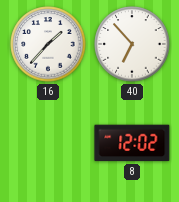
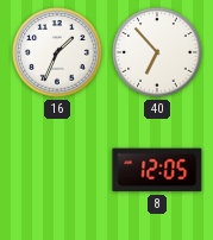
16: 1:37 -> 1:34
8: 12:02 -> 12:05
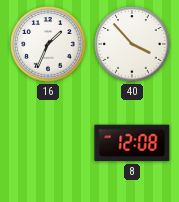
40: 6:53 -> 3:53
8: 12:05 -> 12:08
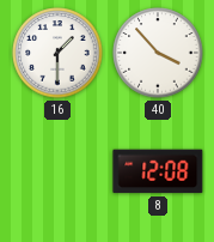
16: 1:34 -> 1:30
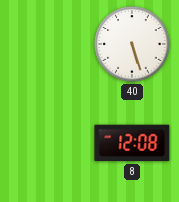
16: 1:30 -> none
40: 3:53 -> 5:27
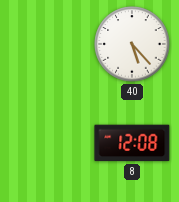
40: 5:27 -> 5:23
